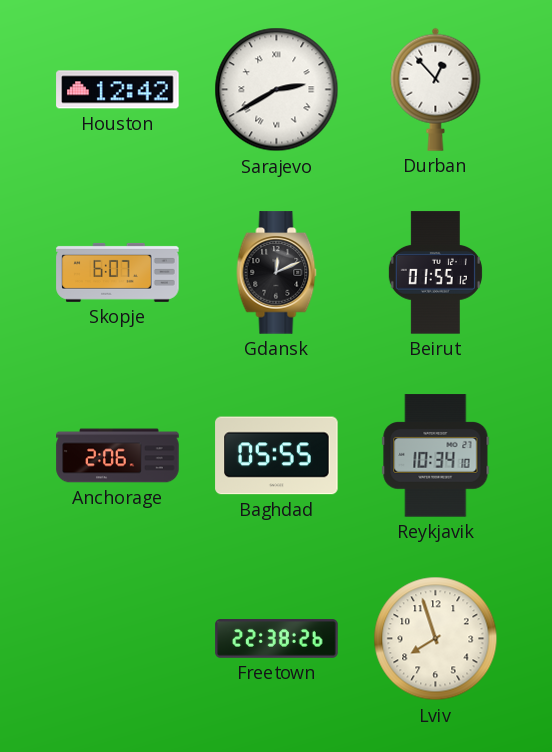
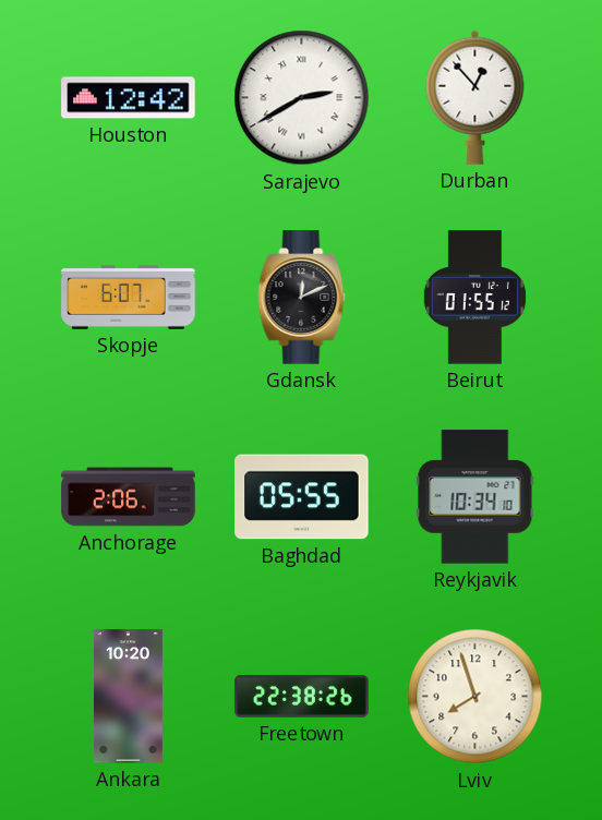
Ankara: none -> 10:20
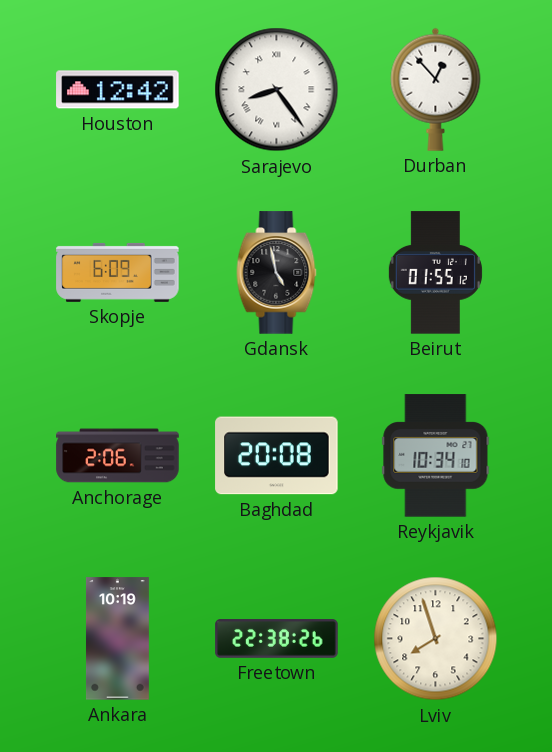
Sarajevo: 2:40 -> 8:24
Skopje: 6:07 -> 6:09
Gdansk: 12:11 -> 4:58
Baghdad: 05:55 -> 20:08
Ankara: 10:20 -> 10:19
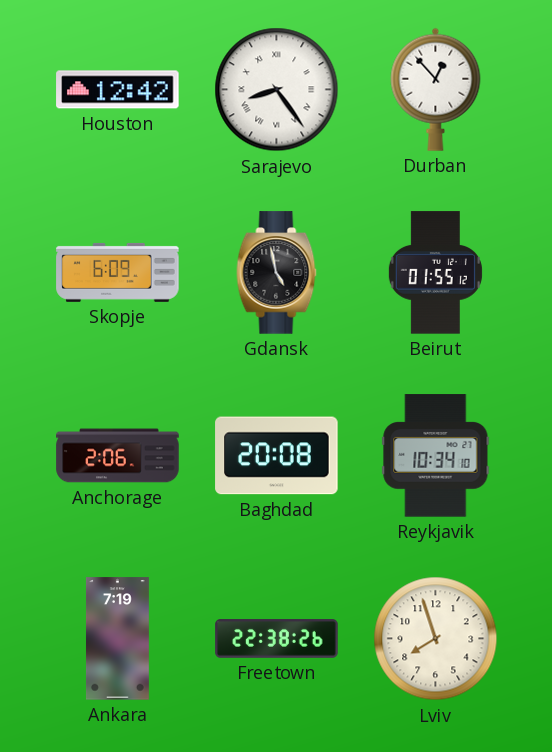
Ankara: 10:19 -> 7:19
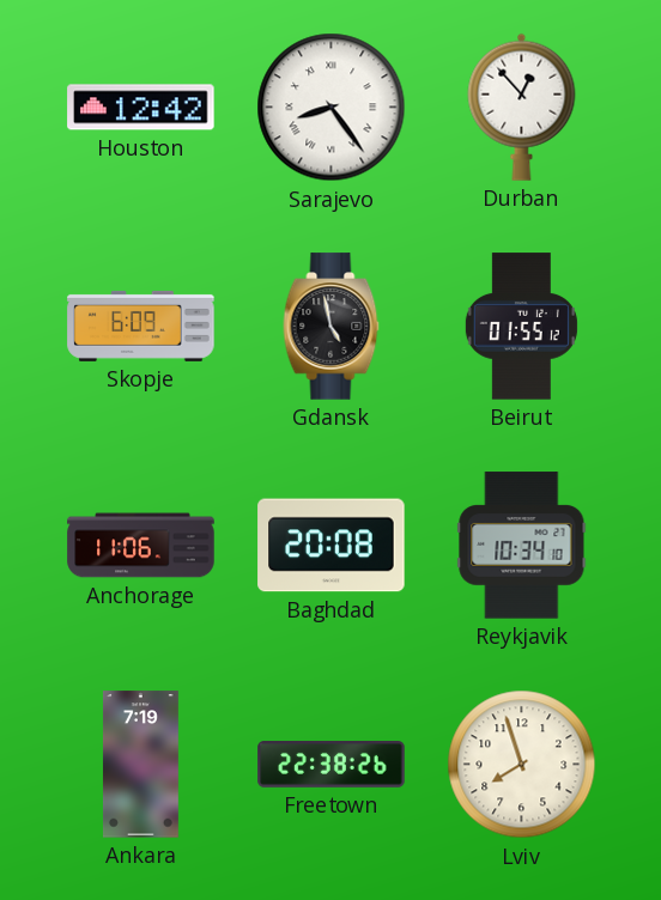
Anchorage: 2:06 -> 11:06
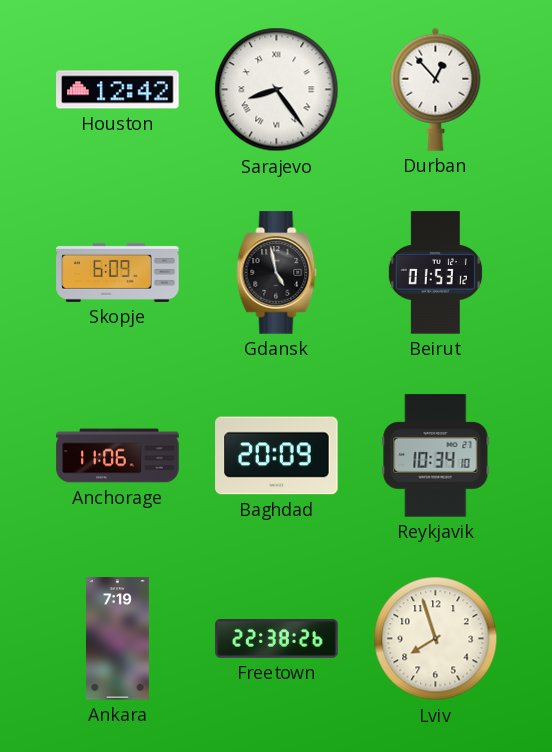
Beirut: 01:55 -> 01:53
Baghdad: 20:08 -> 20:09
